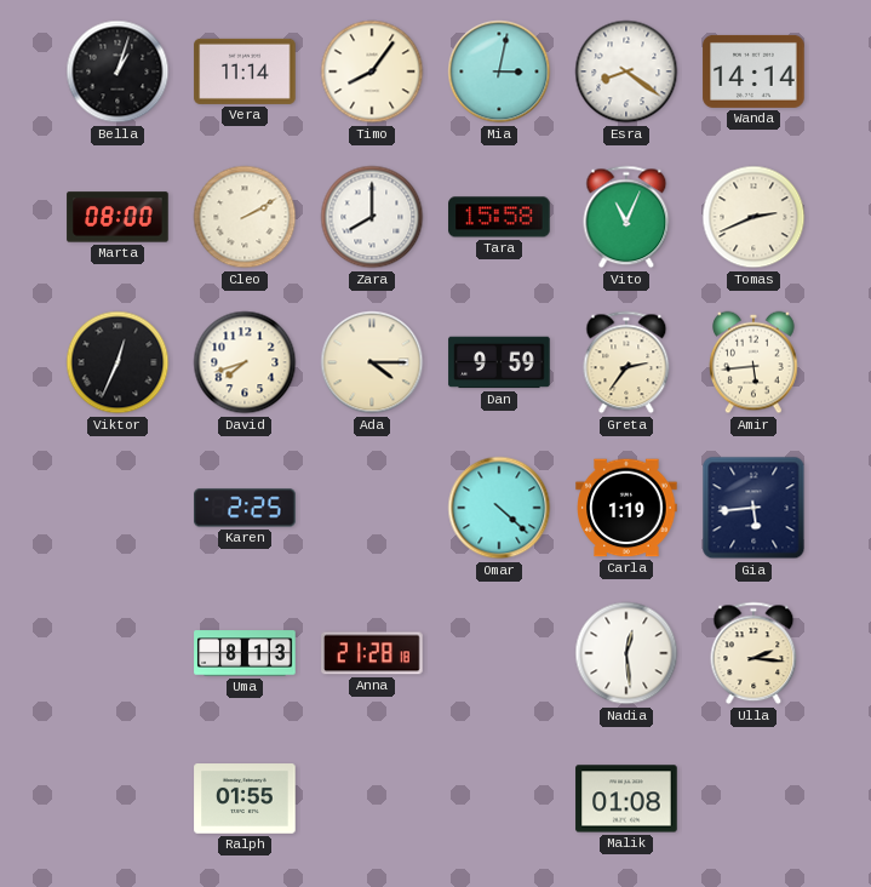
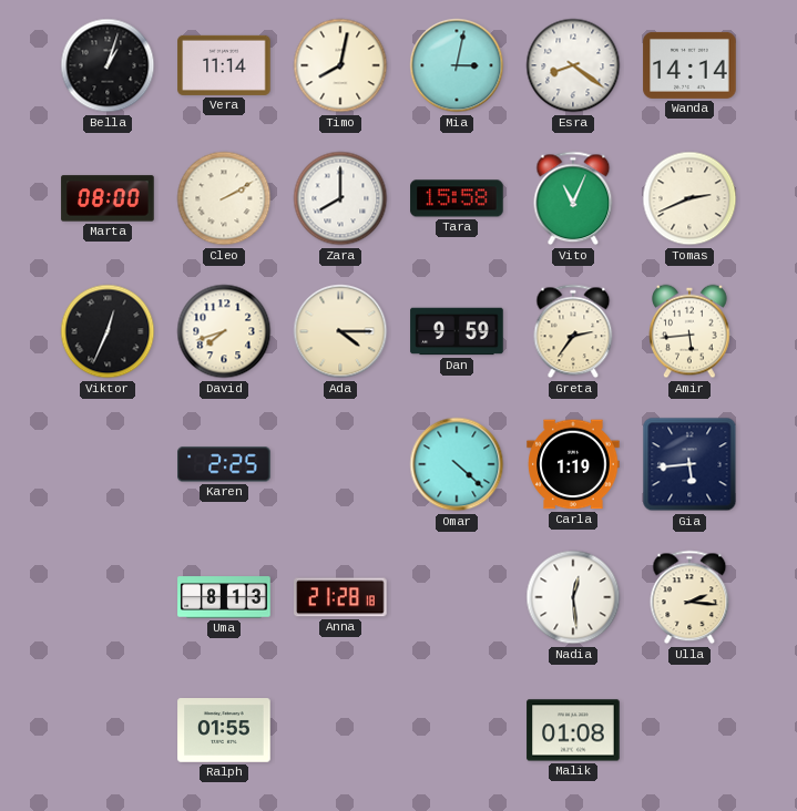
Timo: 8:06 -> 8:02
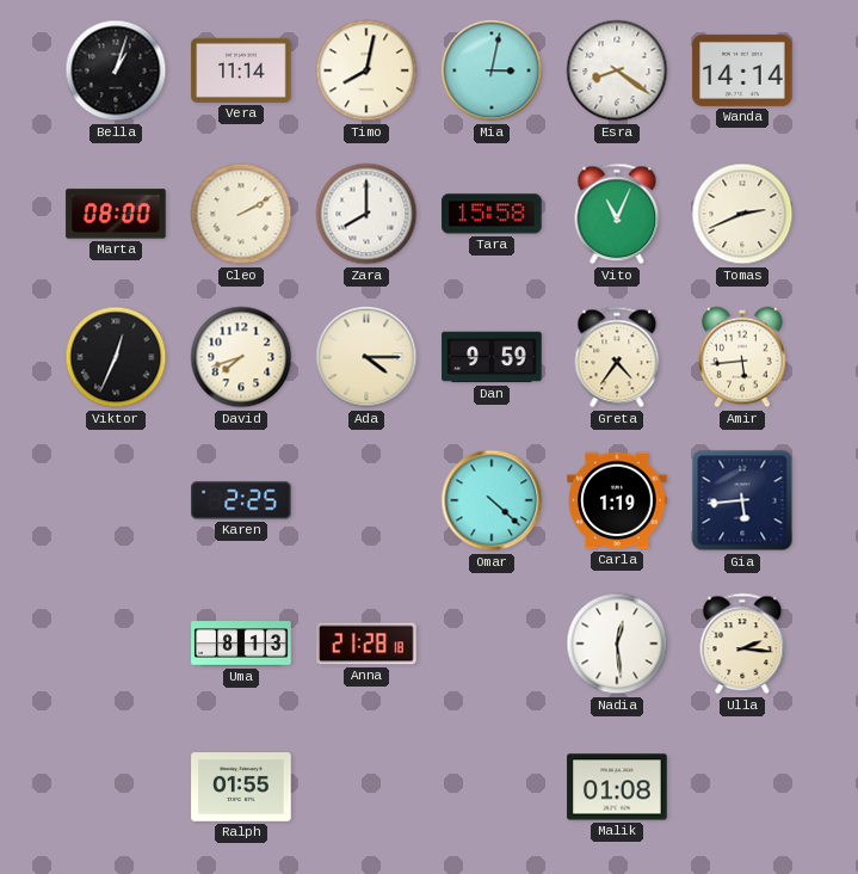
Greta: 2:36 -> 4:36
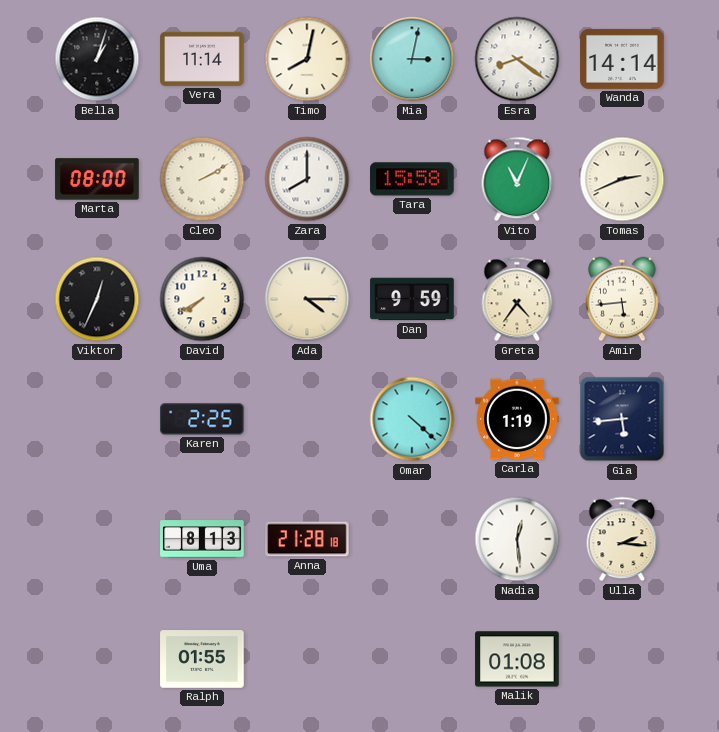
David: 7:42 -> 7:40
